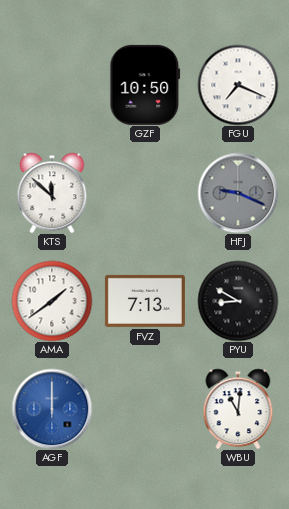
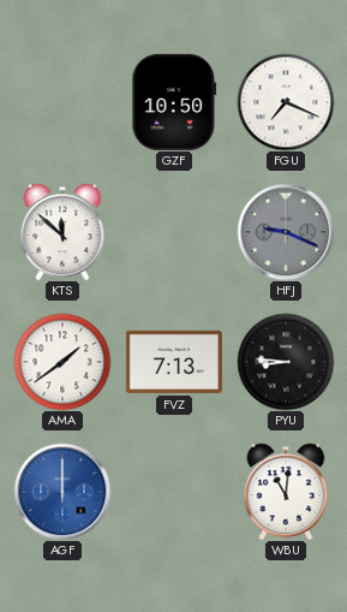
PYU: 8:50 -> 8:46
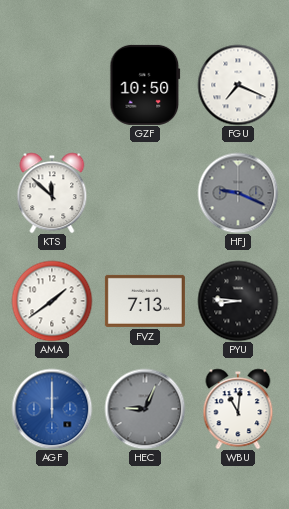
HEC: none -> 9:04
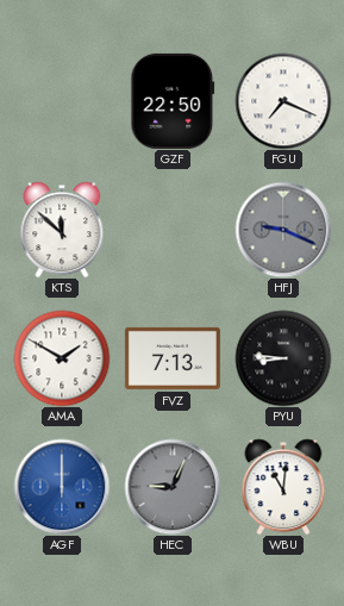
GZF: 10:50 -> 22:50
AMA: 1:39 -> 1:50
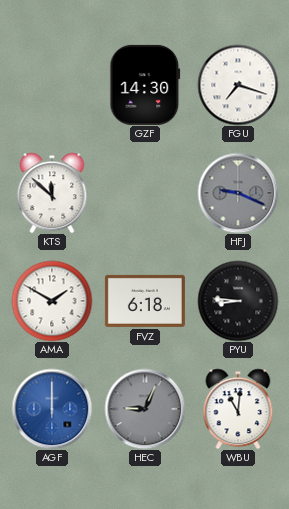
GZF: 22:50 -> 14:30
FGU: 7:19 -> 7:18
FVZ: 7:13 -> 6:18
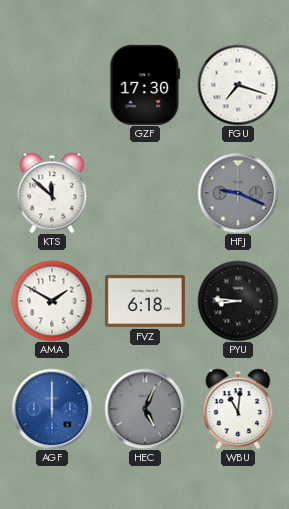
GZF: 14:30 -> 17:30
HEC: 9:04 -> 5:04
